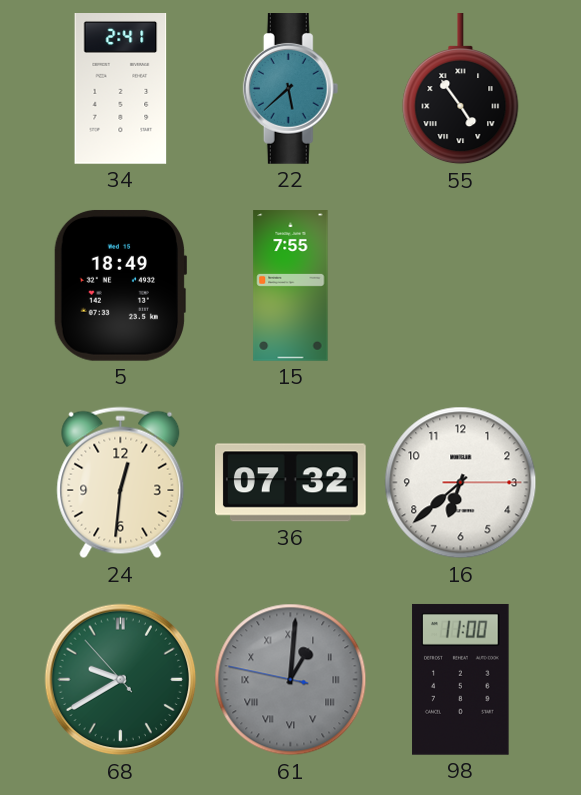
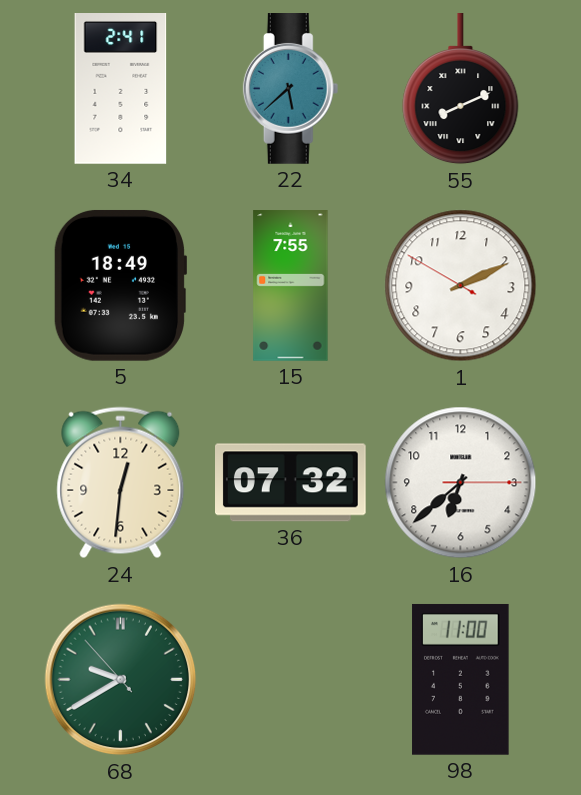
55: 4:54 -> 8:11
1: none -> 2:10
61: 1:00 -> none
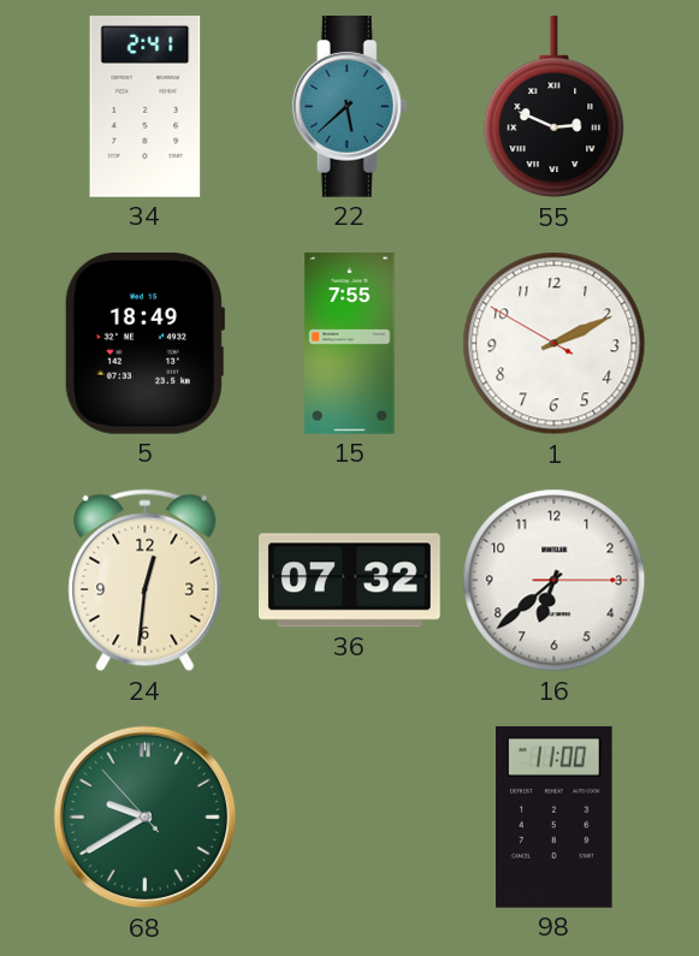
55: 8:11 -> 2:49
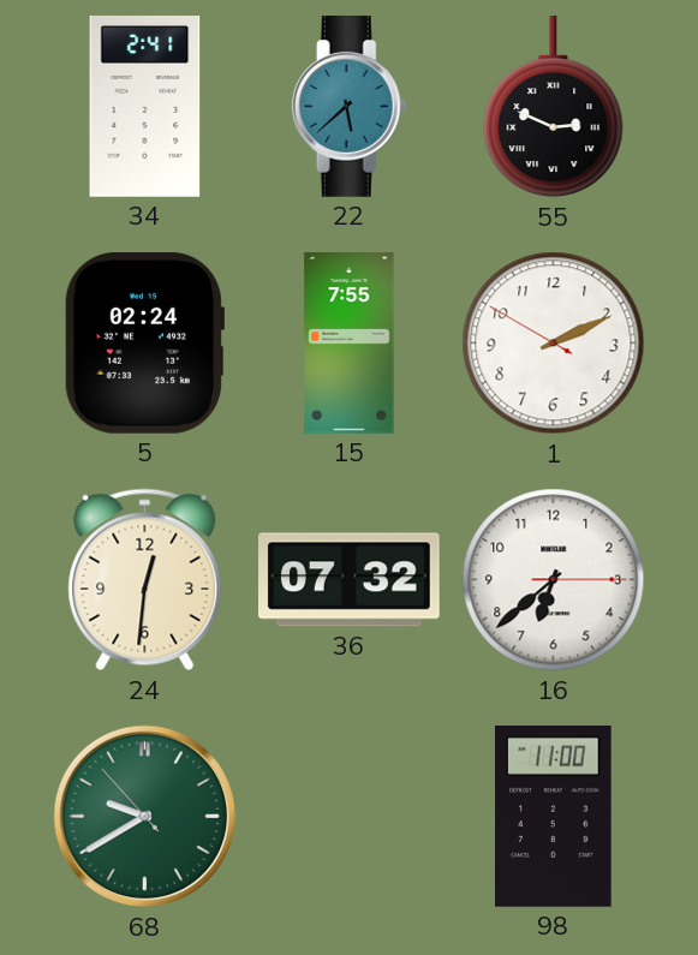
5: 18:49 -> 02:24
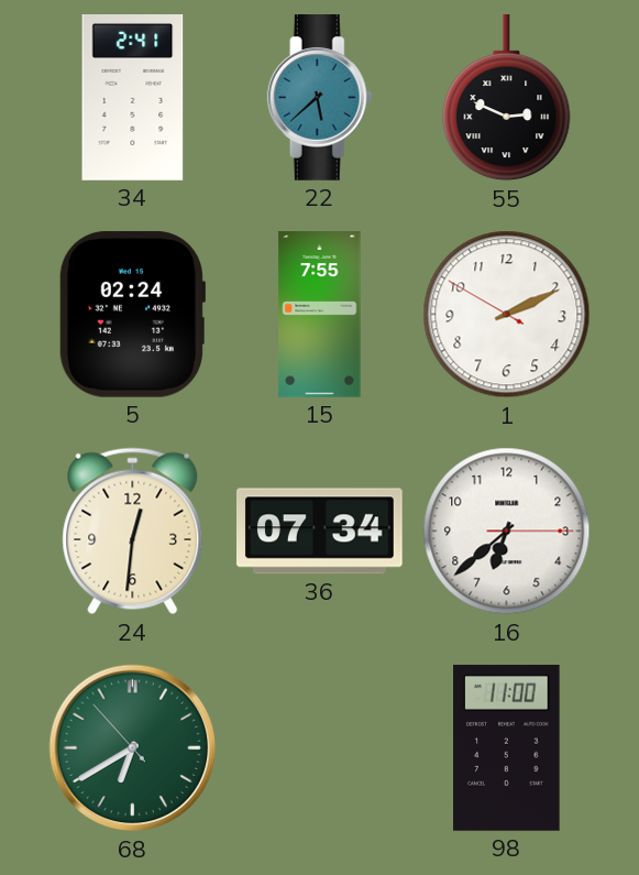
36: 07:32 -> 07:34
68: 9:39 -> 6:39
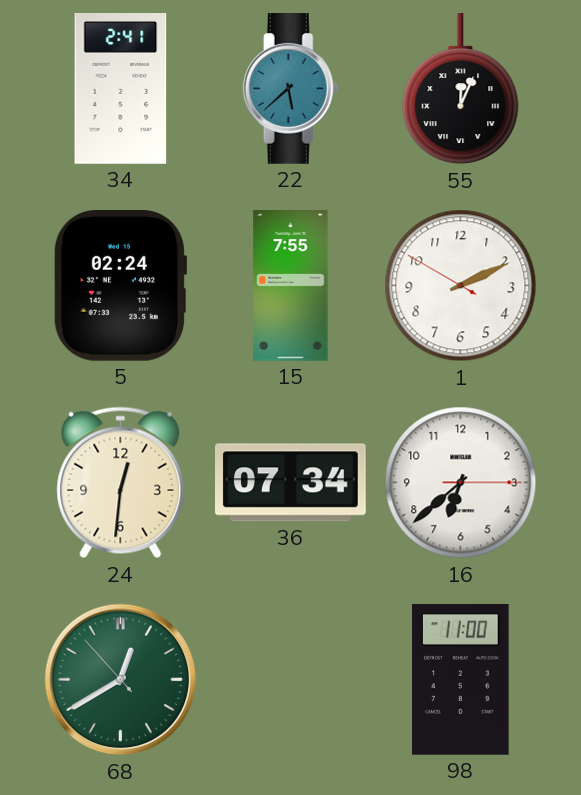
55: 2:49 -> 12:04
68: 6:39 -> 12:39
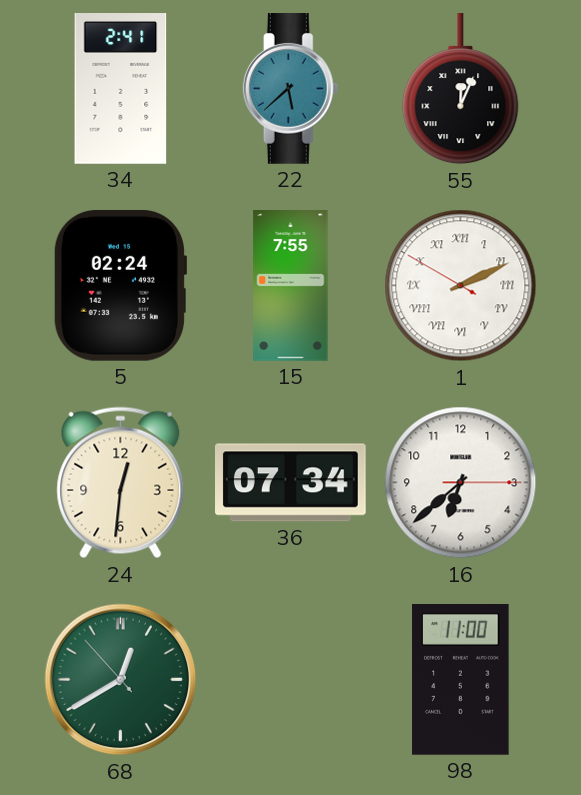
1 numerals: Arabic -> Roman
